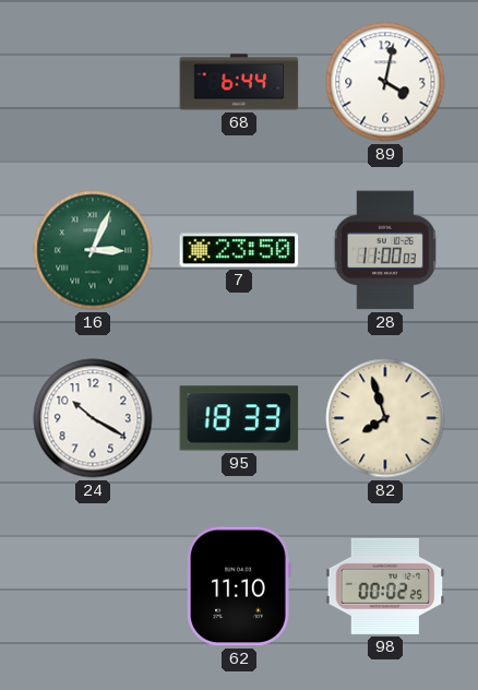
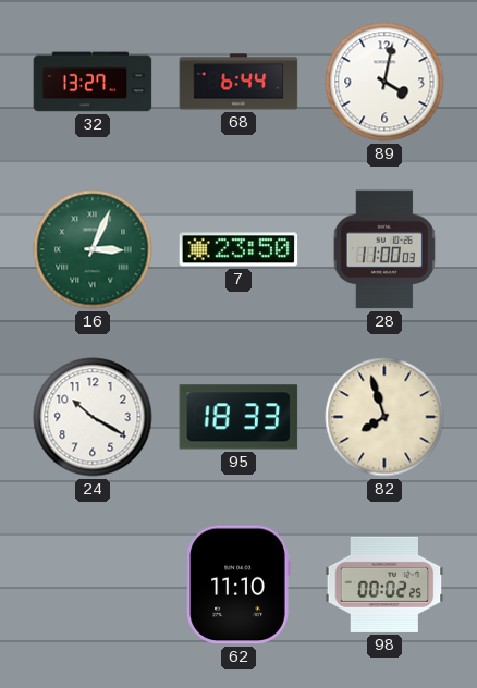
32: none -> 13:27
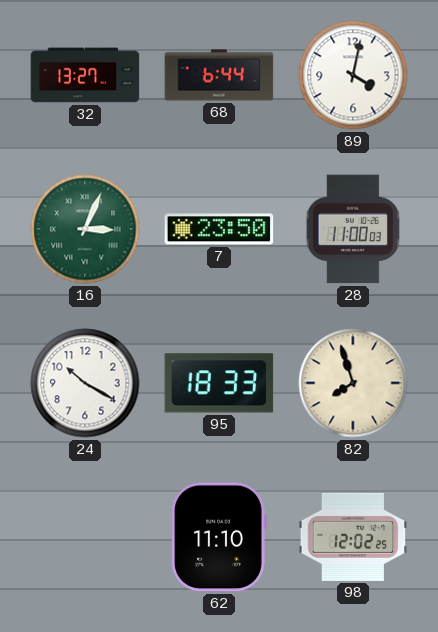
98: 00:02 -> 12:02
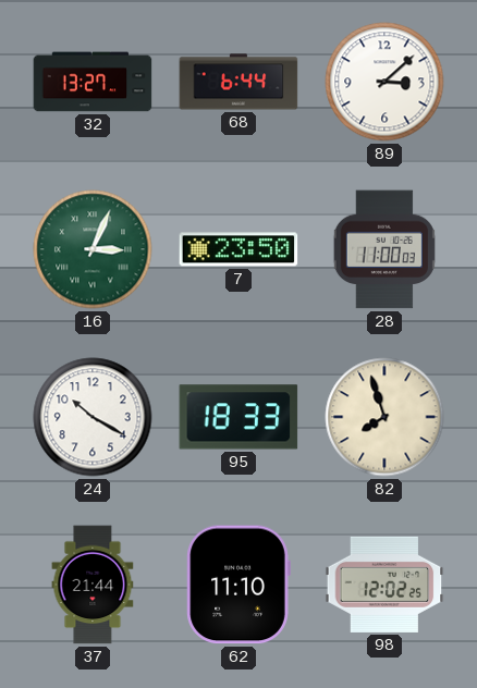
89: 4:02 -> 3:08
37: none -> 21:44
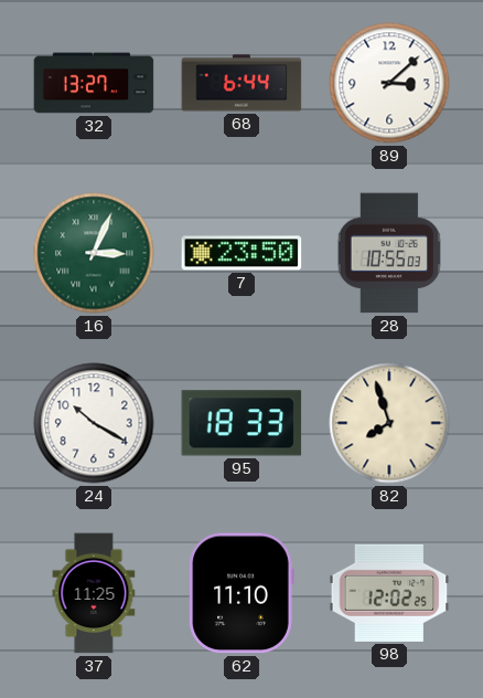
28: 11:00 -> 10:55
37: 21:44 -> 11:25
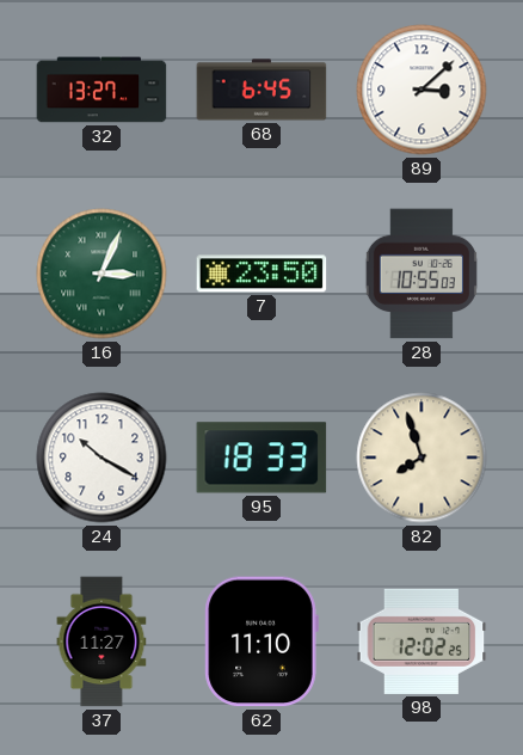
68: 6:44 -> 6:45
37: 11:25 -> 11:27
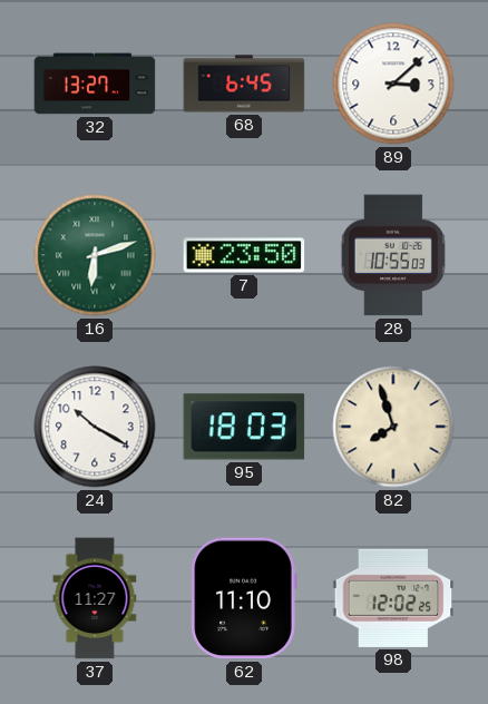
16: 3:04 -> 6:12
95: 18:33 -> 18:03
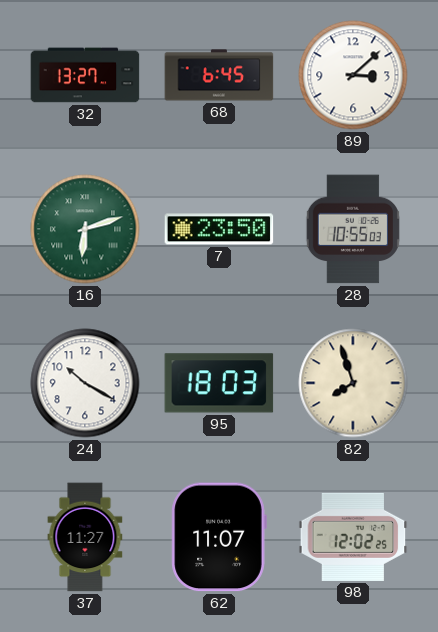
62: 11:10 -> 11:07
